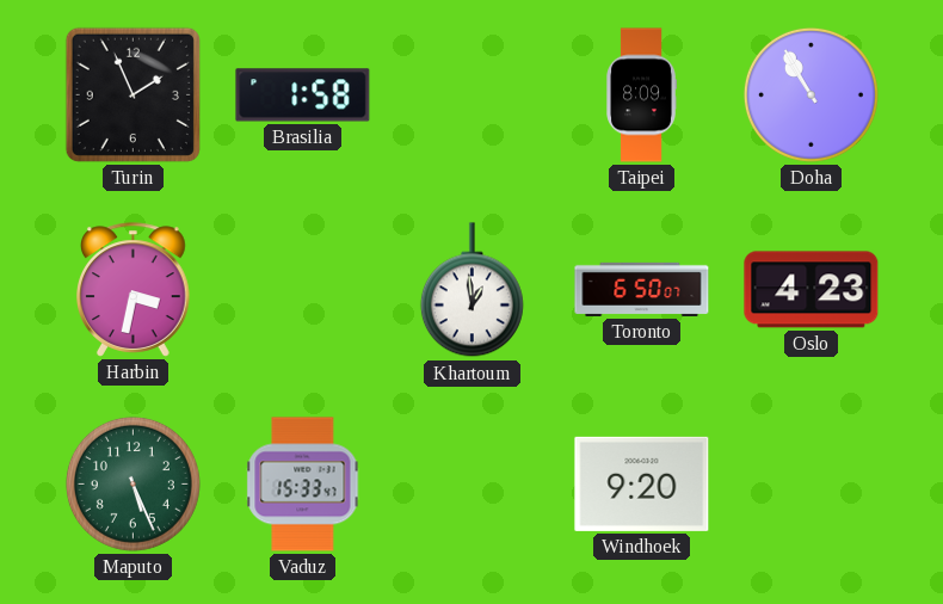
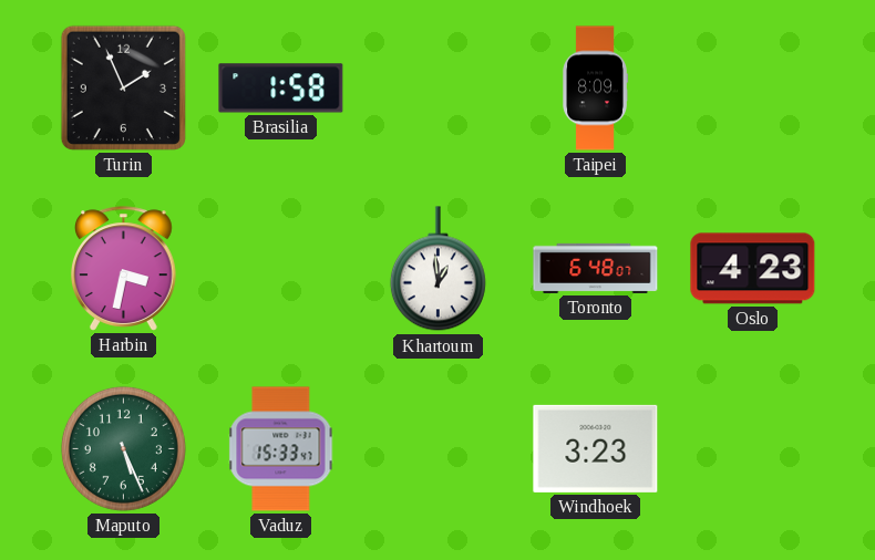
Doha: 10:55 -> none
Toronto: 6:50 -> 6:48
Windhoek: 9:20 -> 3:23
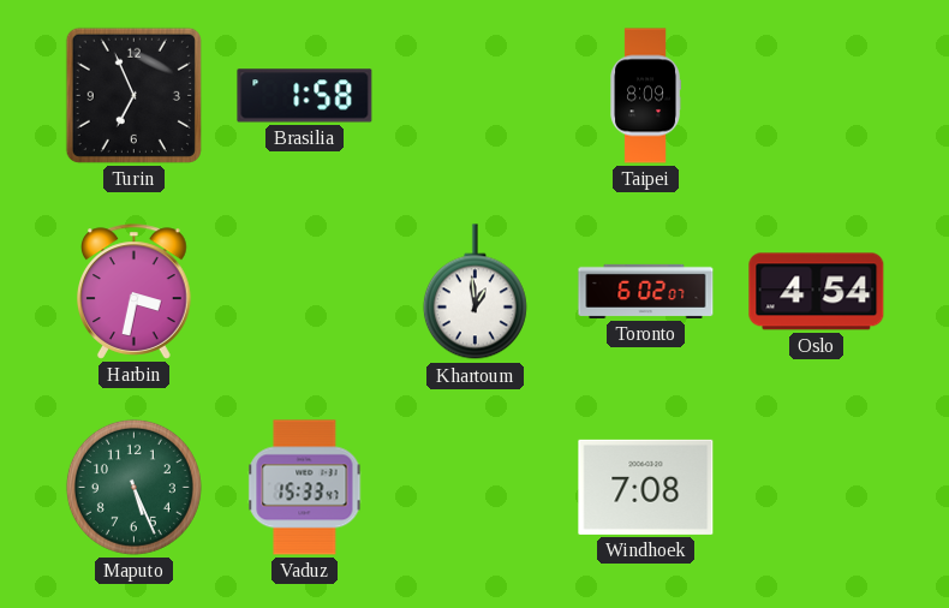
Turin: 1:56 -> 6:56
Toronto: 6:48 -> 6:02
Oslo: 4:23 -> 4:54
Windhoek: 3:23 -> 7:08
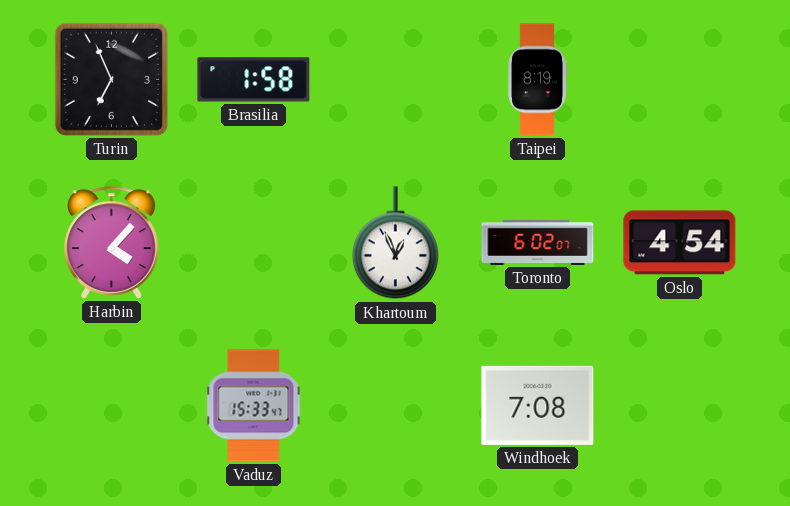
Taipei: 8:09 -> 8:19
Harbin: 3:32 -> 4:07
Khartoum: 12:59 -> 12:56
Maputo: 5:26 -> none
